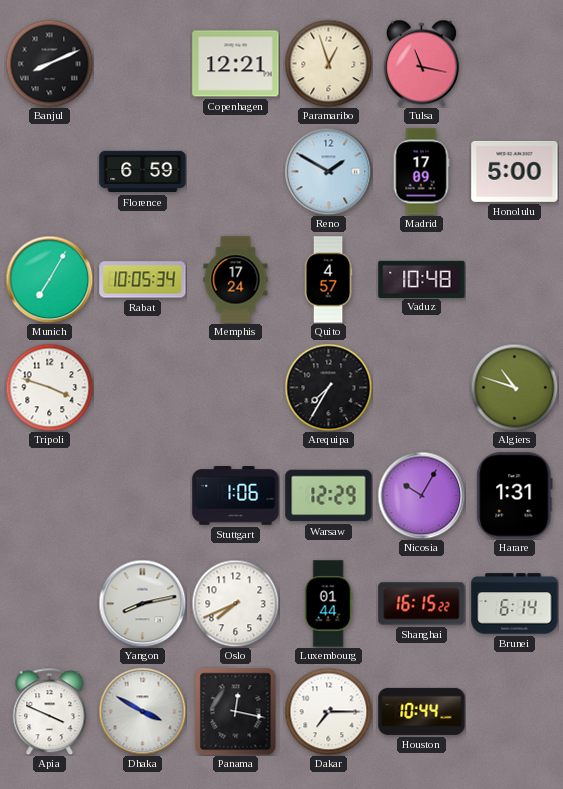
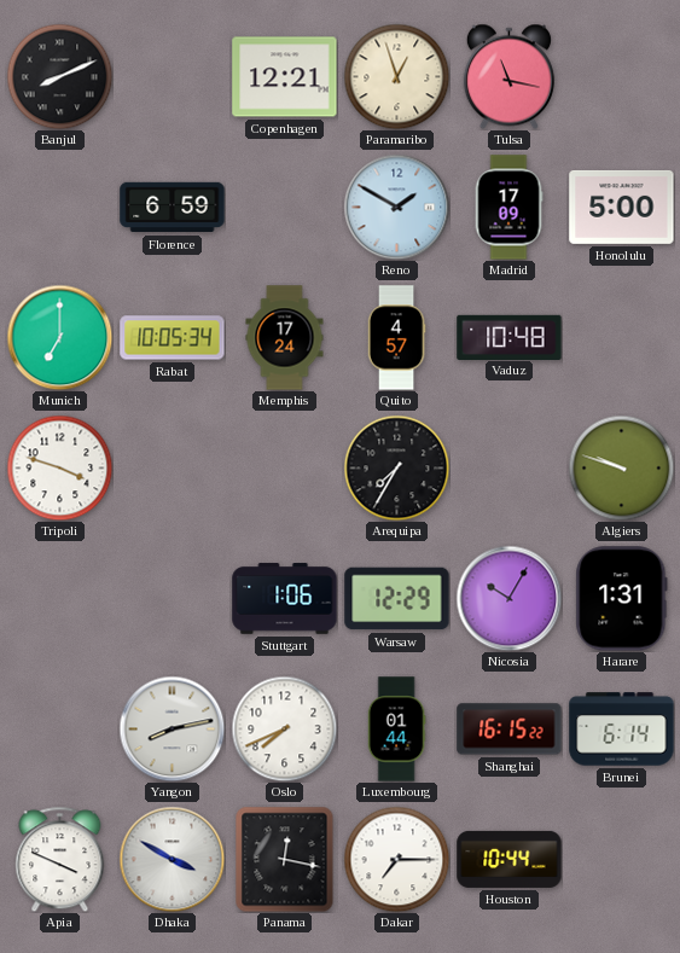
Munich: 7:05 -> 7:00
Algiers: 10:48 -> 9:48
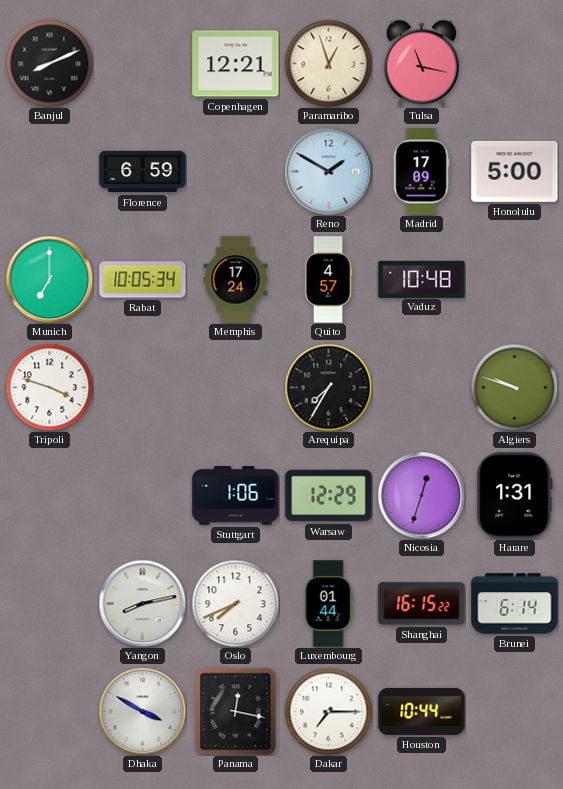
Nicosia: 10:05 -> 12:33
Apia: 3:49 -> none
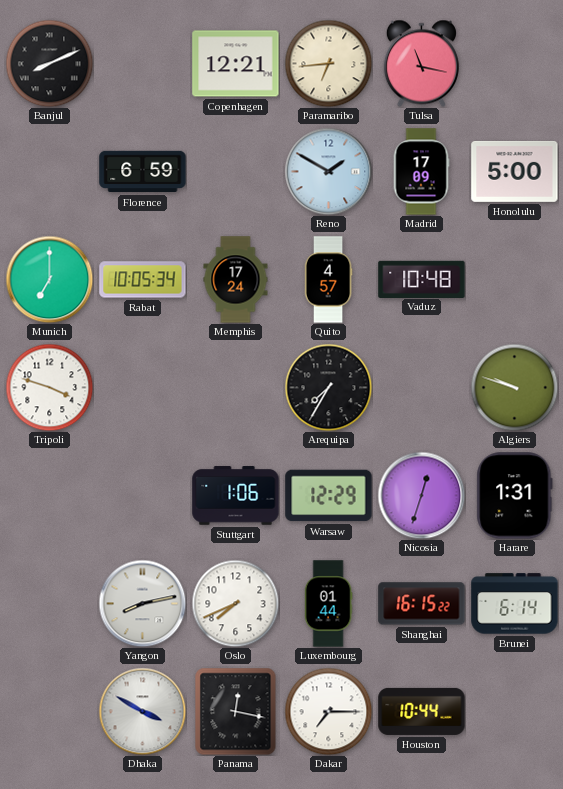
Paramaribo: 12:57 -> 6:44
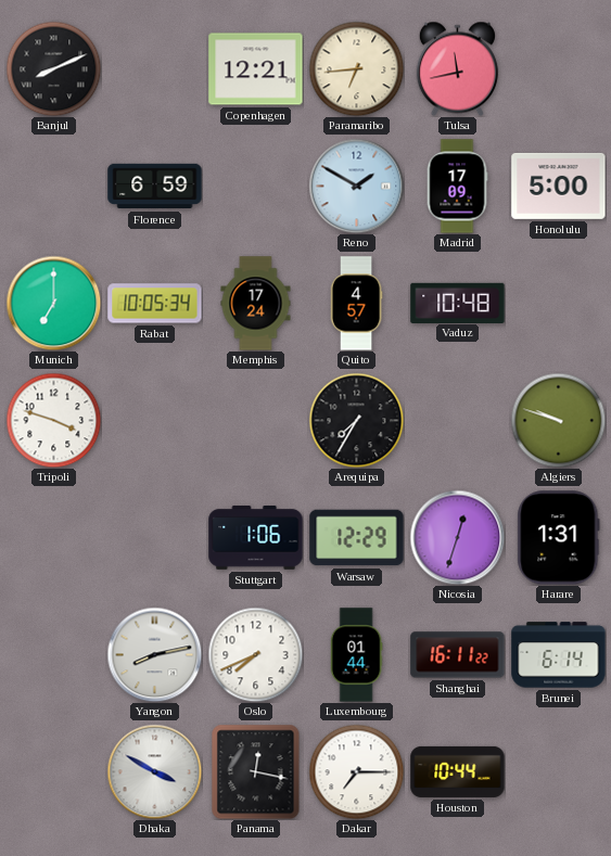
Tulsa: 11:17 -> 11:43
Shanghai: 16:15 -> 16:11
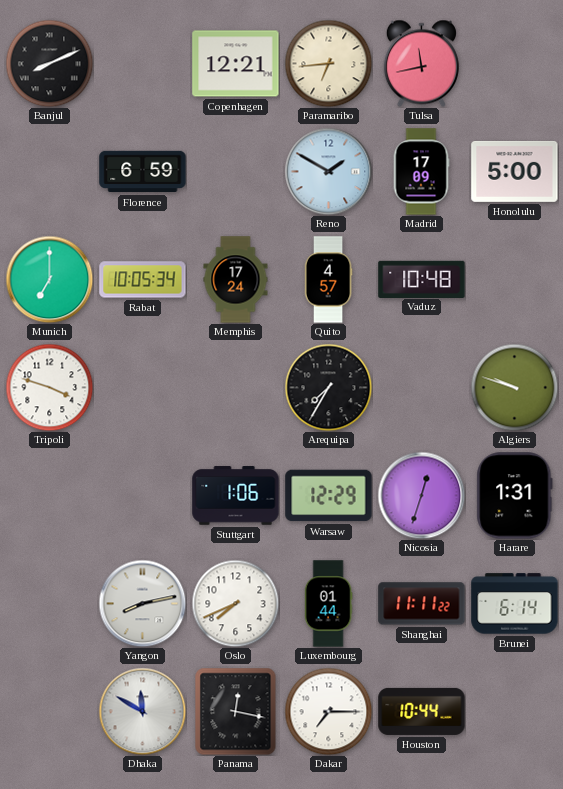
Shanghai: 16:11 -> 11:11
Dhaka: 3:50 -> 11:50
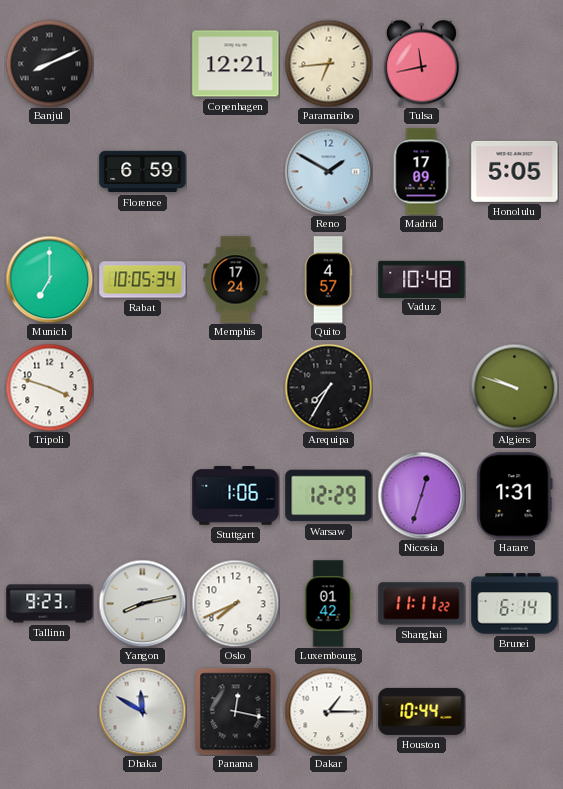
Honolulu: 5:00 -> 5:05
Tallinn: none -> 9:23
Luxembourg: 01:44 -> 01:42
Dakar: 7:15 -> 1:15
